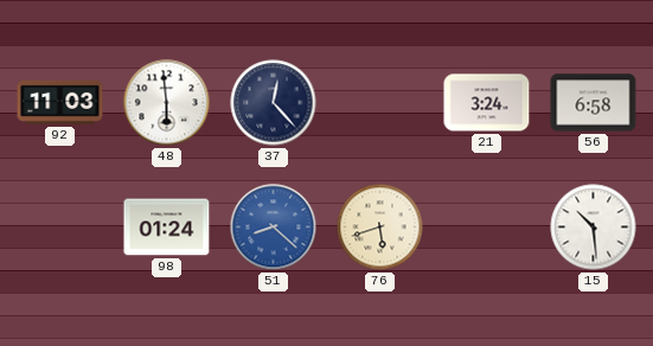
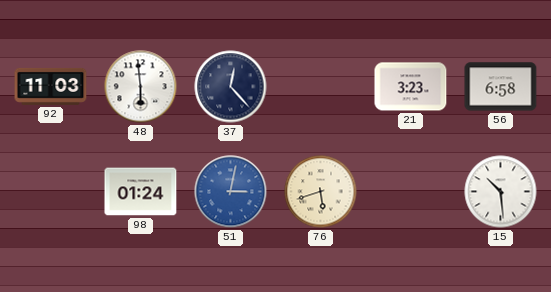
21: 3:24 -> 3:23
51: 8:22 -> 3:02
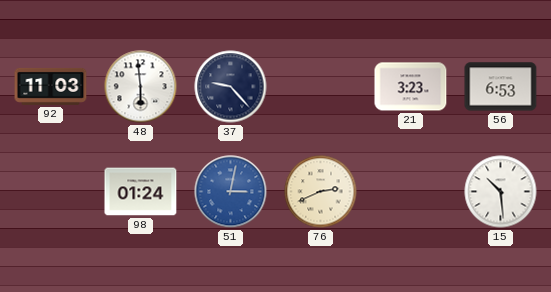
37: 12:23 -> 9:23
56: 6:58 -> 6:53
76: 5:42 -> 2:41
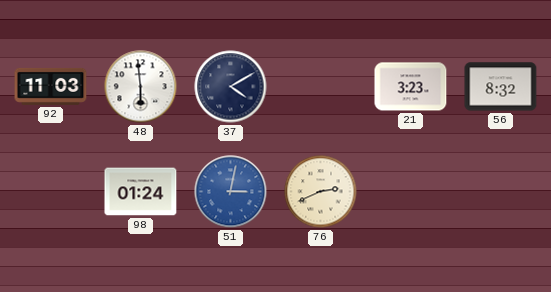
37: 9:23 -> 4:10
56: 6:53 -> 8:32
15: 10:29 -> none
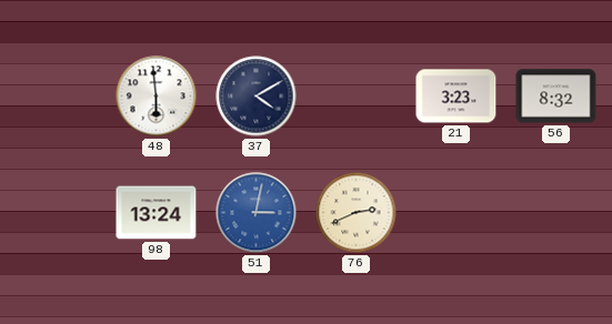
92: 11:03 -> none
98: 01:24 -> 13:24
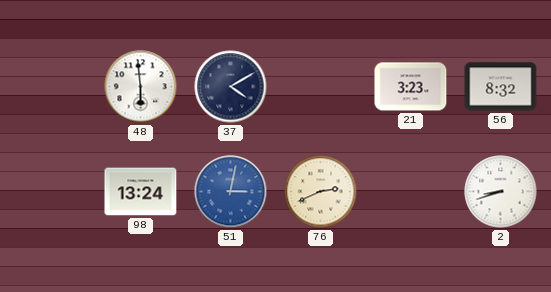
2: none -> 8:42
